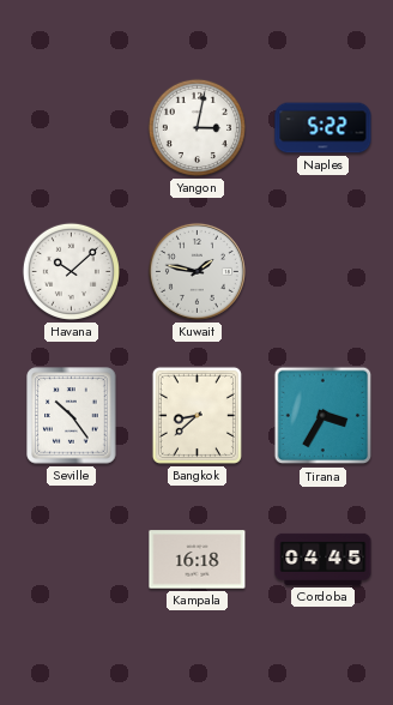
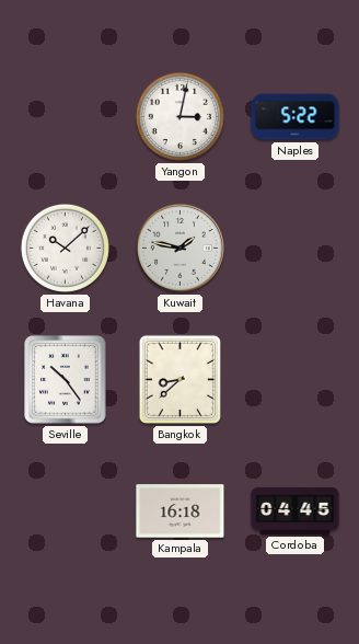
Tirana: 3:35 -> none
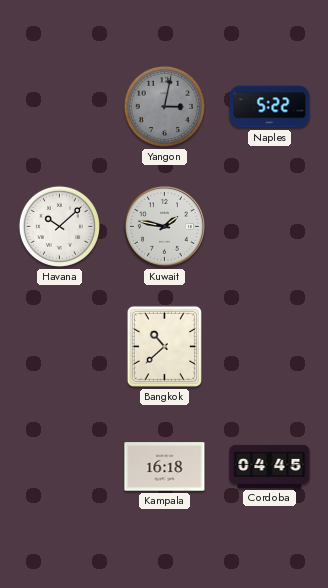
Yangon dial: white -> grey
Seville: 10:24 -> none
Bangkok: 8:38 -> 10:38
